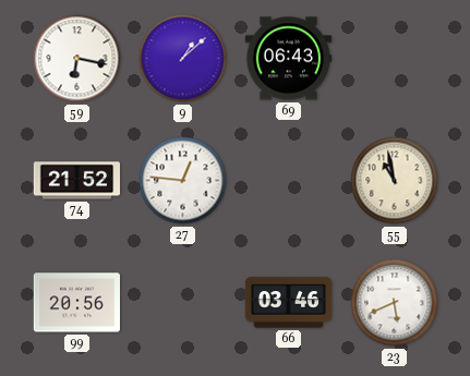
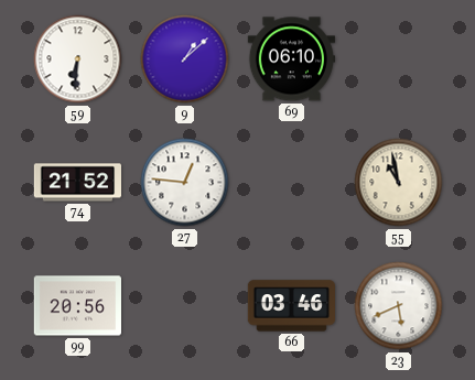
59: 6:17 -> 6:31
69: 06:43 -> 06:10
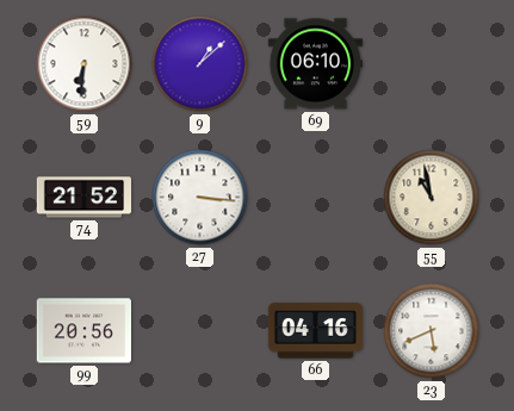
27: 12:46 -> 3:16
66: 03:46 -> 04:16
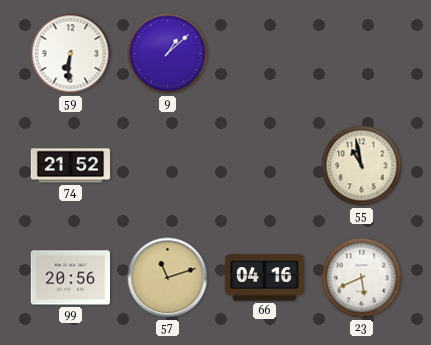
69: 06:10 -> none
27: 3:16 -> none
57: none -> 11:12
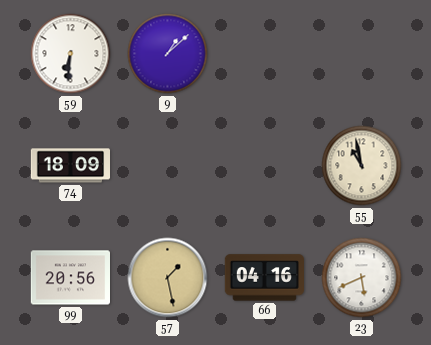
74: 21:52 -> 18:09
57: 11:12 -> 1:28
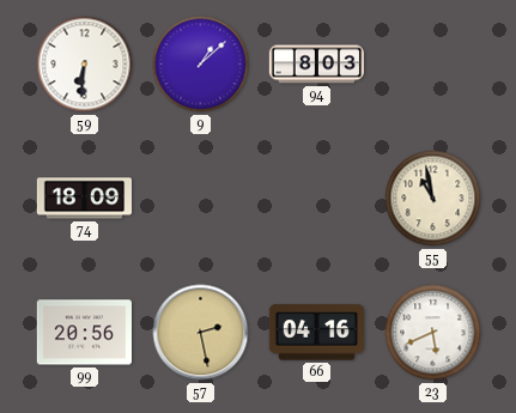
94: none -> 8:03
57: 1:28 -> 2:28
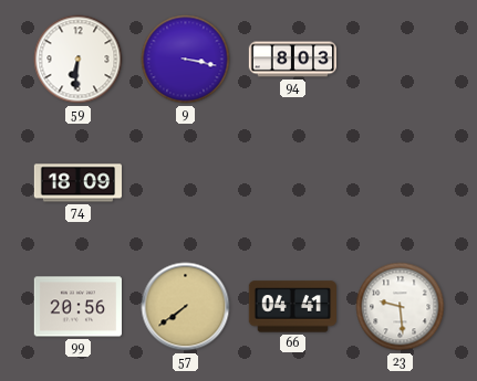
9: 1:08 -> 3:17
55: 10:58 -> none
57: 2:28 -> 7:39
66: 04:16 -> 04:41
23: 5:41 -> 9:29
